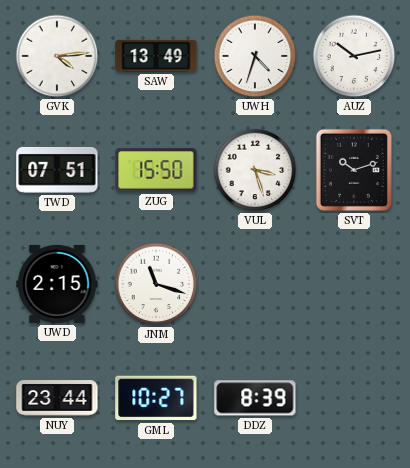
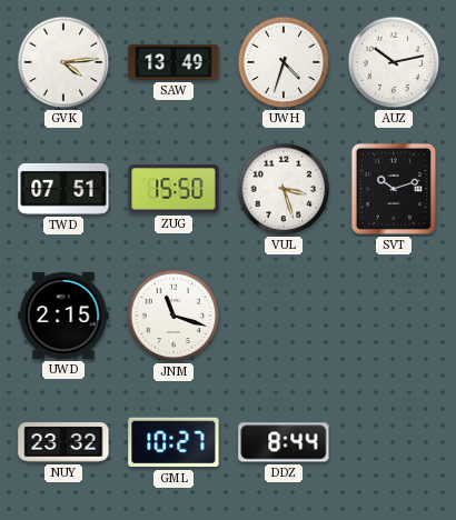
NUY: 23:44 -> 23:32
DDZ: 8:39 -> 8:44
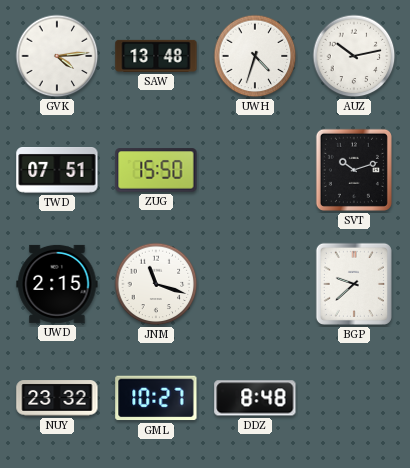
SAW: 13:49 -> 13:48
VUL: 3:27 -> none
BGP: none -> 9:38
DDZ: 8:44 -> 8:48
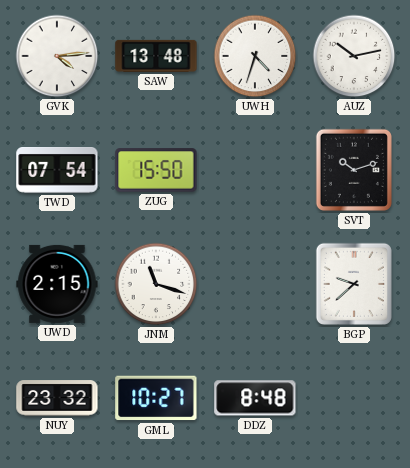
TWD: 07:51 -> 07:54
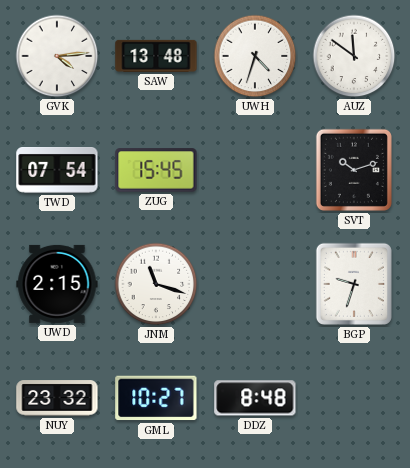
AUZ: 10:13 -> 11:51
ZUG: 15:50 -> 15:45
BGP: 9:38 -> 9:33
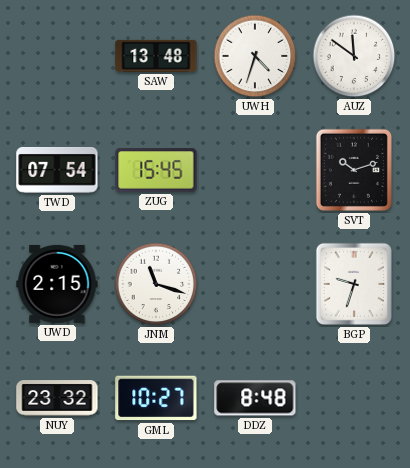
GVK: 4:14 -> none
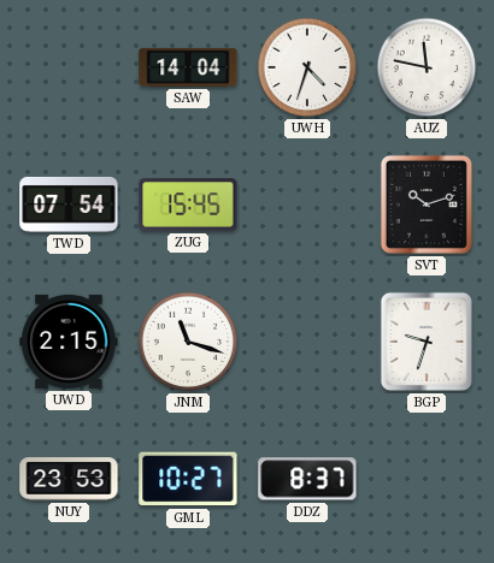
SAW: 13:48 -> 14:04
AUZ: 11:51 -> 11:47
NUY: 23:32 -> 23:53
DDZ: 8:48 -> 8:37
